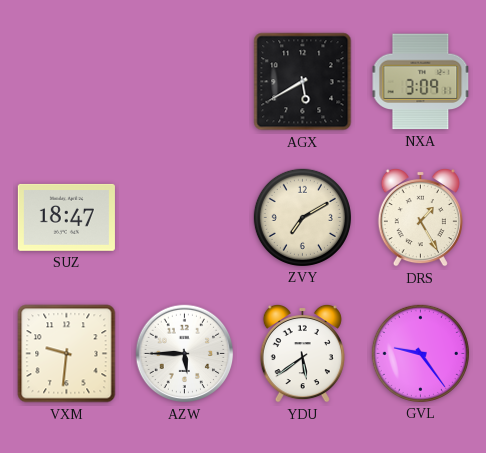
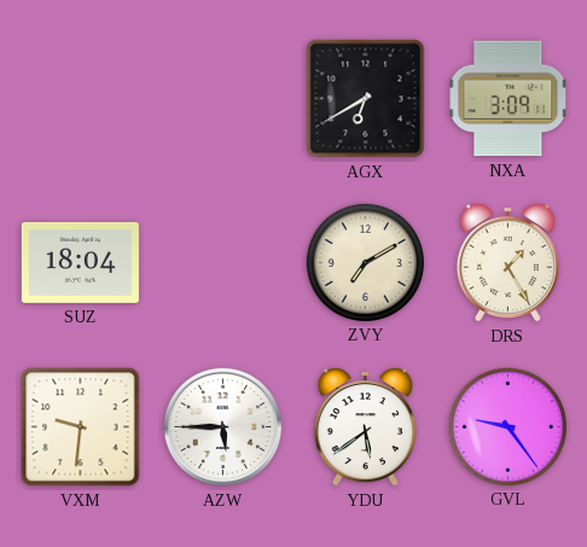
AGX: 5:40 -> 6:40
SUZ: 18:47 -> 18:04
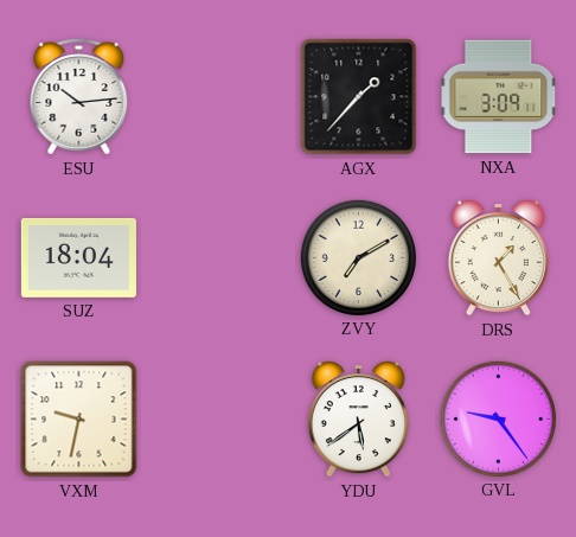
ESU: none -> 10:14
AGX: 6:40 -> 1:37
VXM: 9:31 -> 9:32
AZW: 5:45 -> none
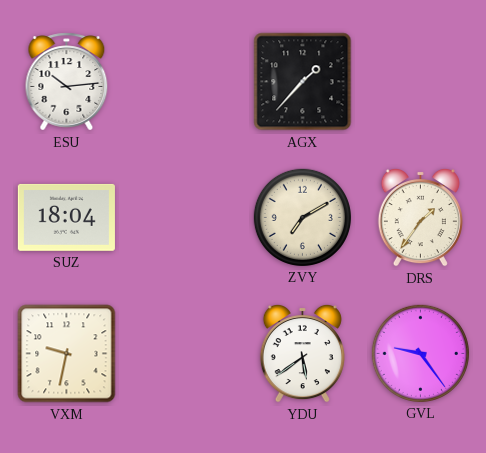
NXA: 3:09 -> none
DRS: 1:25 -> 1:36
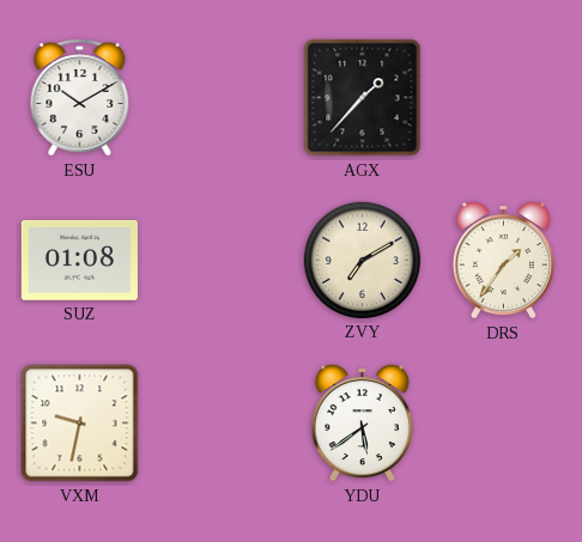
ESU: 10:14 -> 10:10
SUZ: 18:04 -> 01:08
GVL: 9:24 -> none
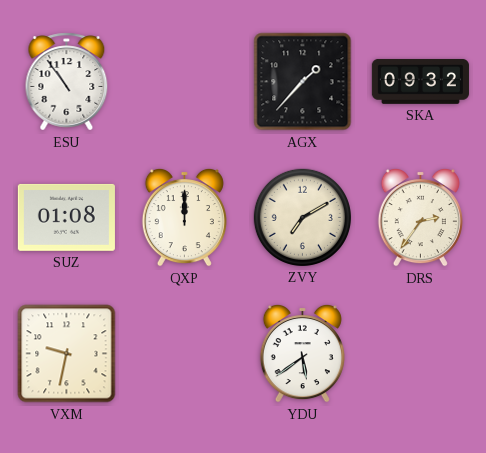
ESU: 10:10 -> 10:54
SKA: none -> 09:32
QXP: none -> 12:00
DRS: 1:36 -> 2:36
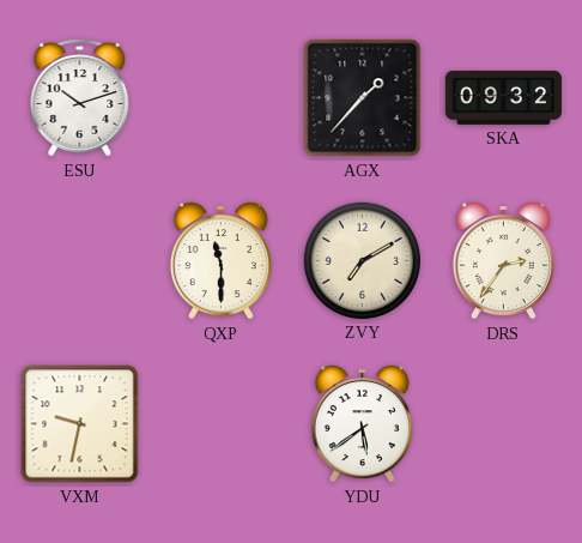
ESU: 10:54 -> 10:12
SUZ: 01:08 -> none
QXP: 12:00 -> 11:30
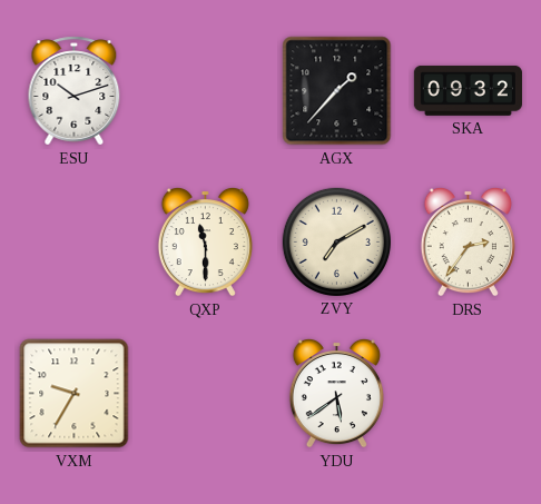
VXM: 9:32 -> 9:35
